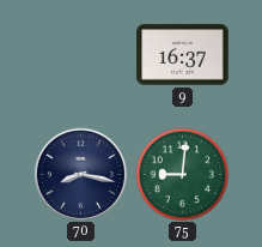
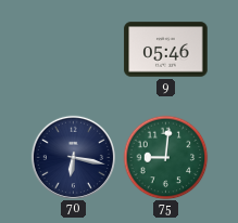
9: 16:37 -> 05:46
70: 8:17 -> 6:17
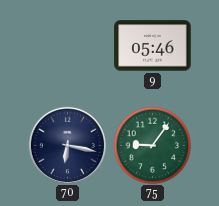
75: 9:01 -> 9:06
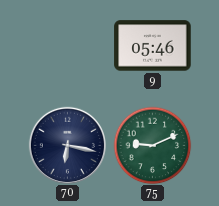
75: 9:06 -> 9:11
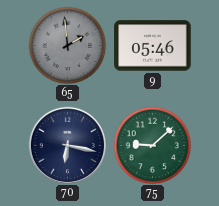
65: none -> 1:59
75: 9:11 -> 9:08
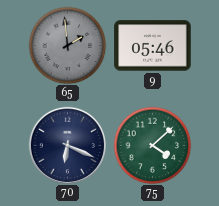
70: 6:17 -> 6:19
75: 9:08 -> 4:08
